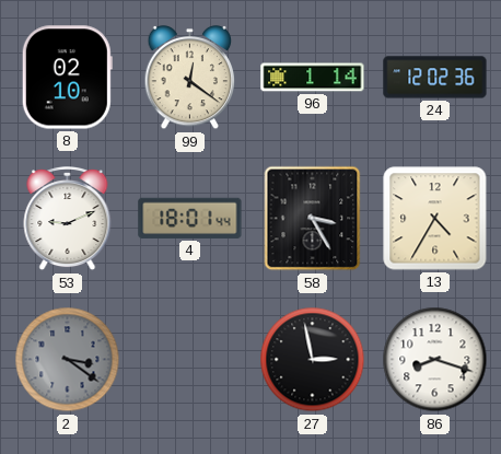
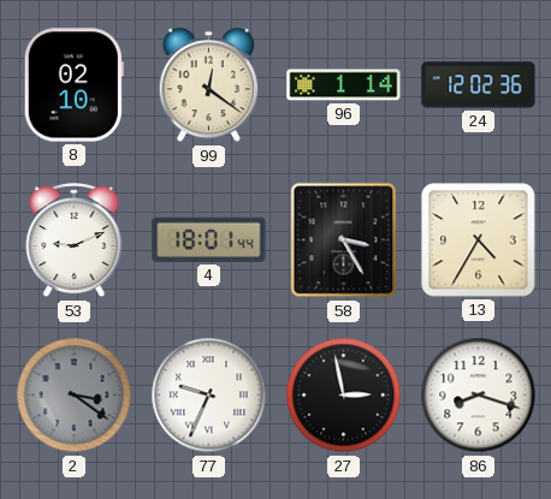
77: none -> 9:34
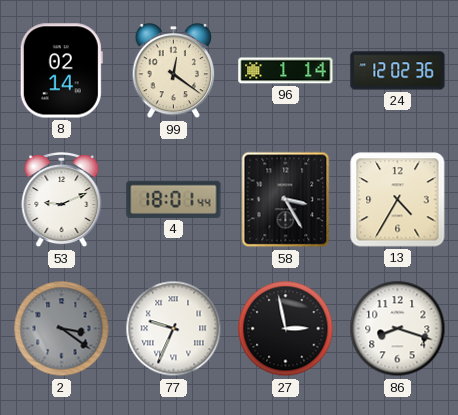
8: 02:10 -> 02:14
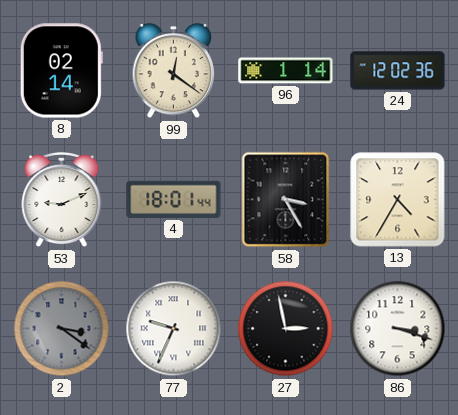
86: 8:18 -> 3:18
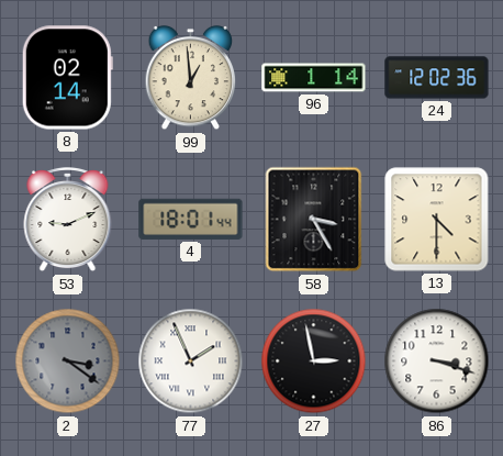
99: 12:21 -> 12:59
13: 4:35 -> 4:30
77: 9:34 -> 1:56
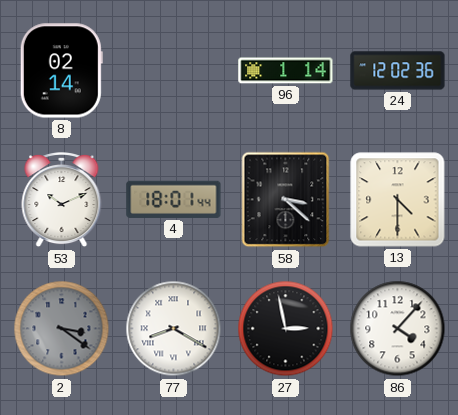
99: 12:59 -> none
53: 9:11 -> 10:11
58: 3:25 -> 3:22
77: 1:56 -> 8:20
86: 3:18 -> 4:07
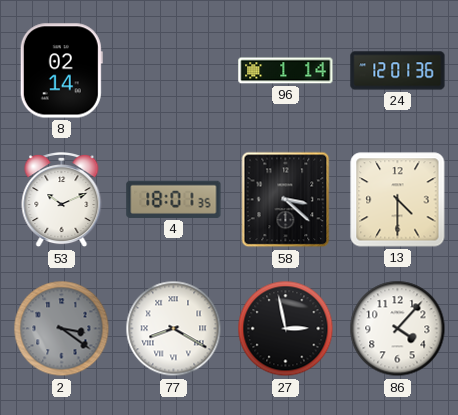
24: 12:02 -> 12:01
4: 18:01:44 -> 18:01:35
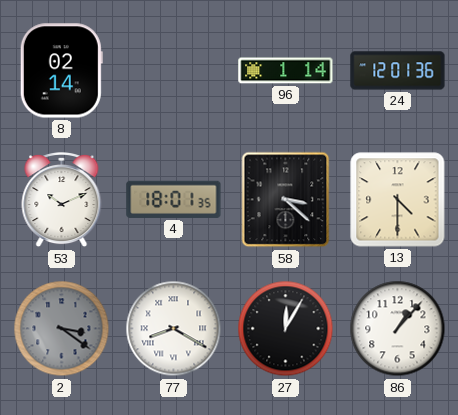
27: 2:58 -> 12:05
86: 4:07 -> 1:07
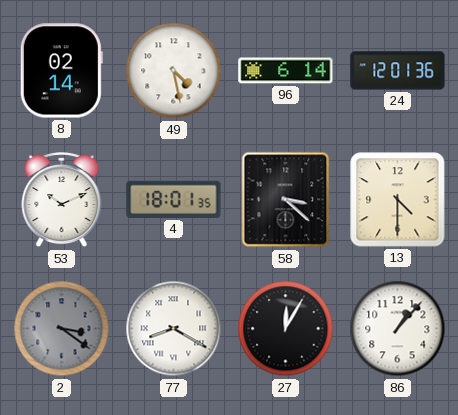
49: none -> 4:28
96: 1:14 -> 6:14
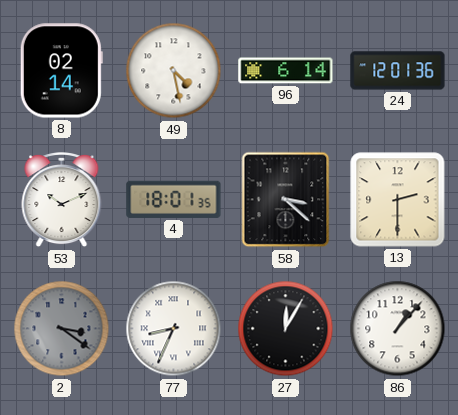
13: 4:30 -> 2:30
77: 8:20 -> 8:34
